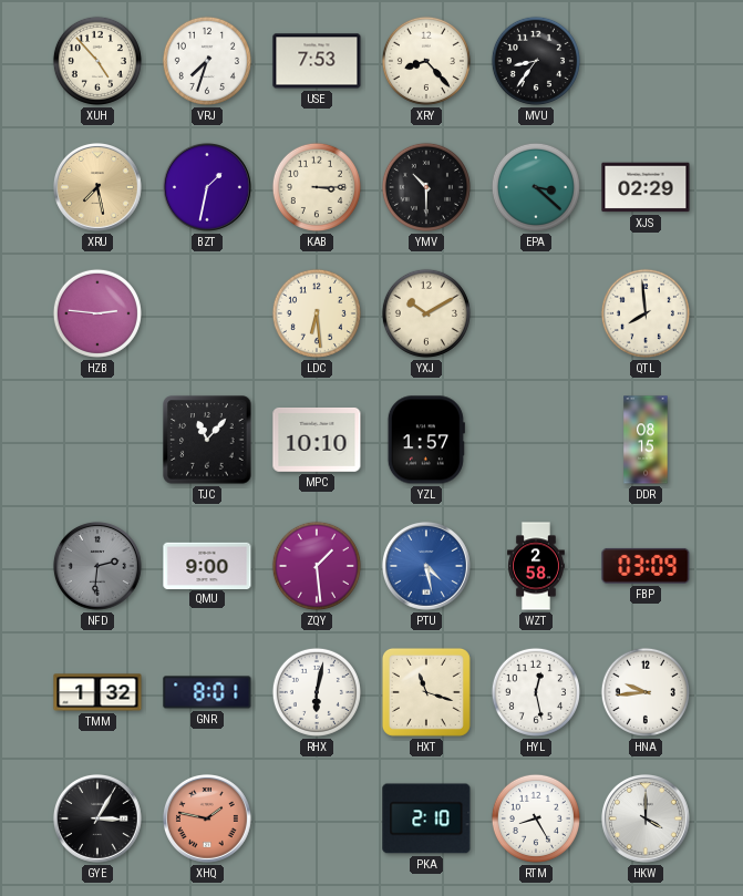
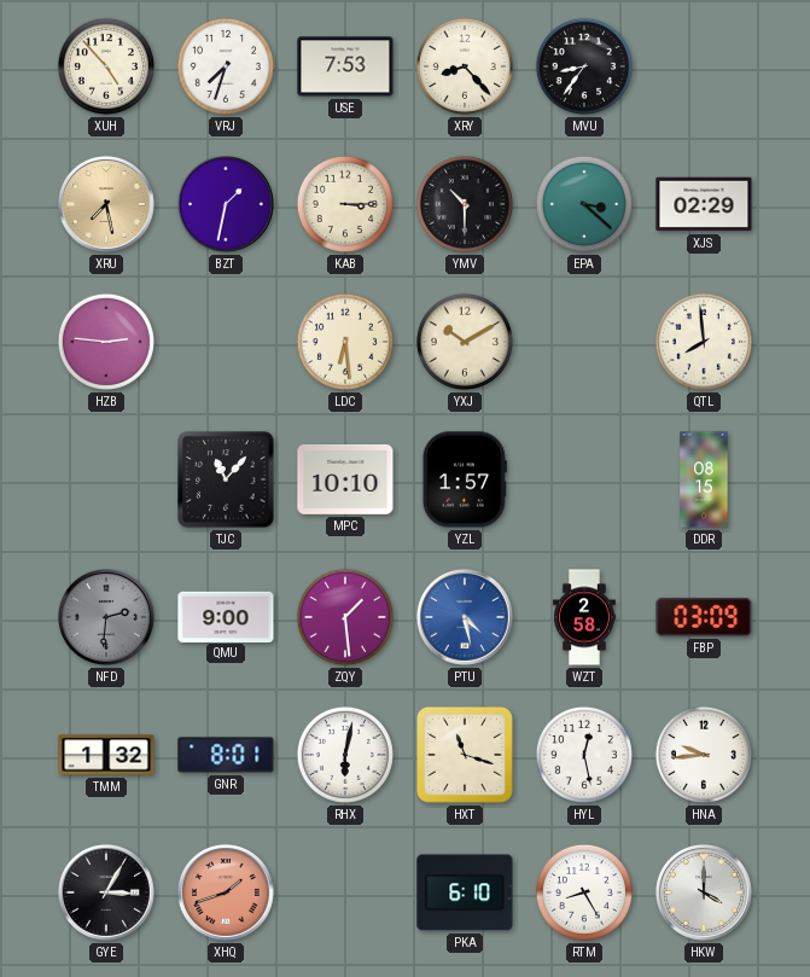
XHQ: 1:47 -> 1:42
PKA: 2:10 -> 6:10
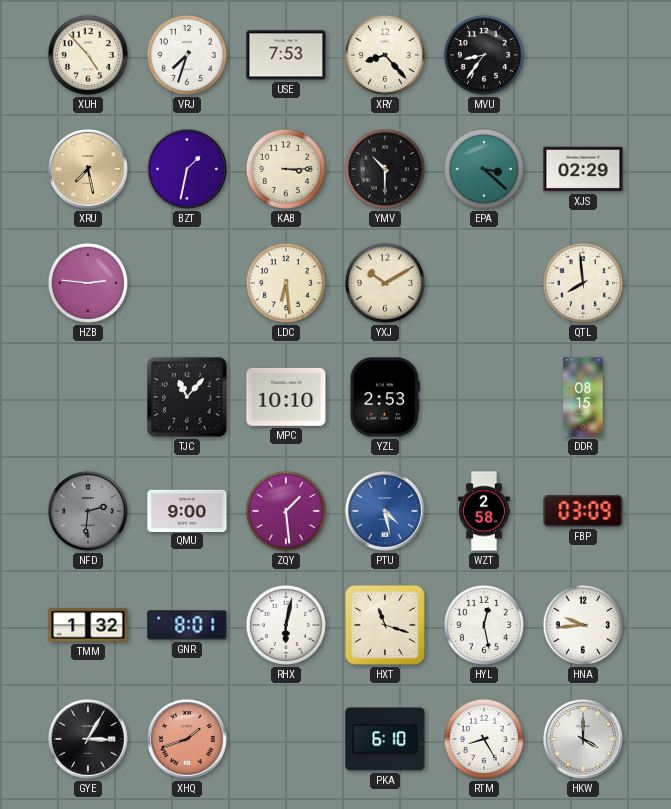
YZL: 1:57 -> 2:53
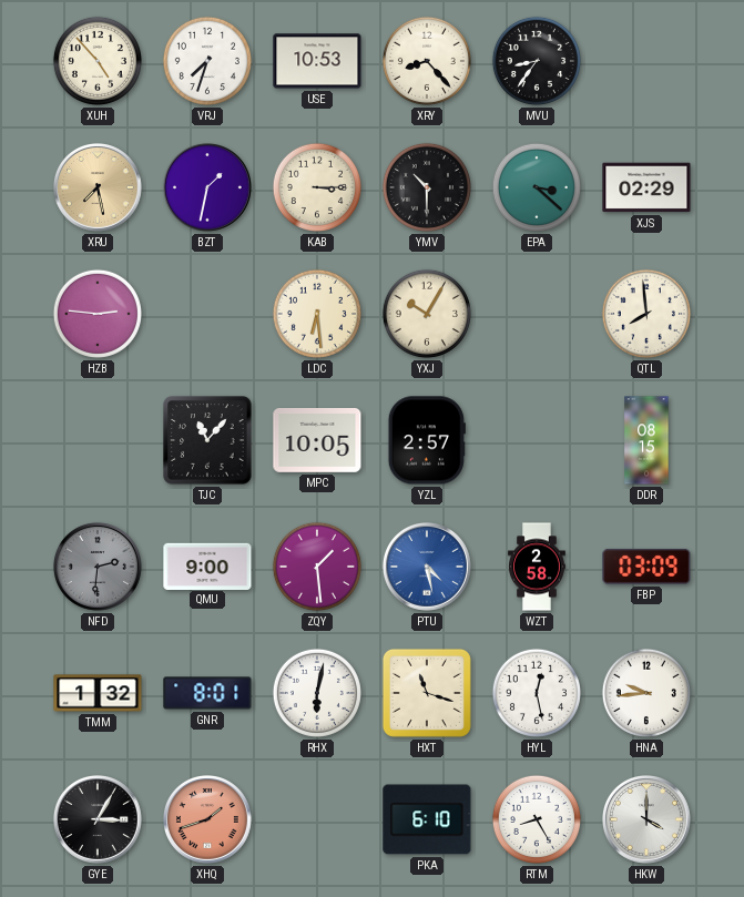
USE: 7:53 -> 10:53
YXJ: 10:10 -> 10:05
MPC: 10:10 -> 10:05
YZL: 2:53 -> 2:57
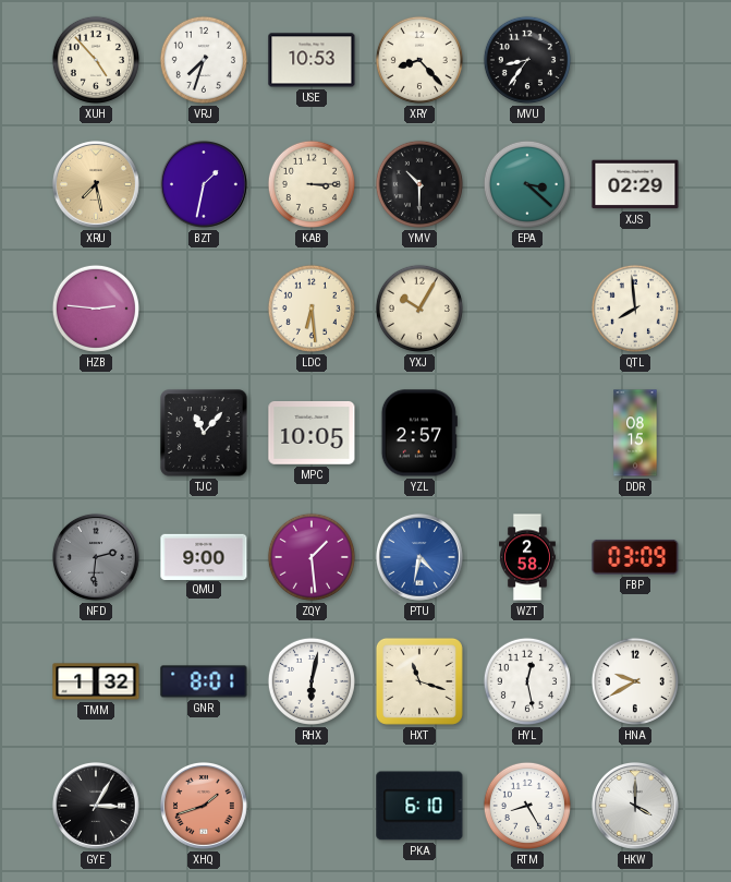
PTU: 4:28 -> 4:32
HNA: 9:44 -> 9:40
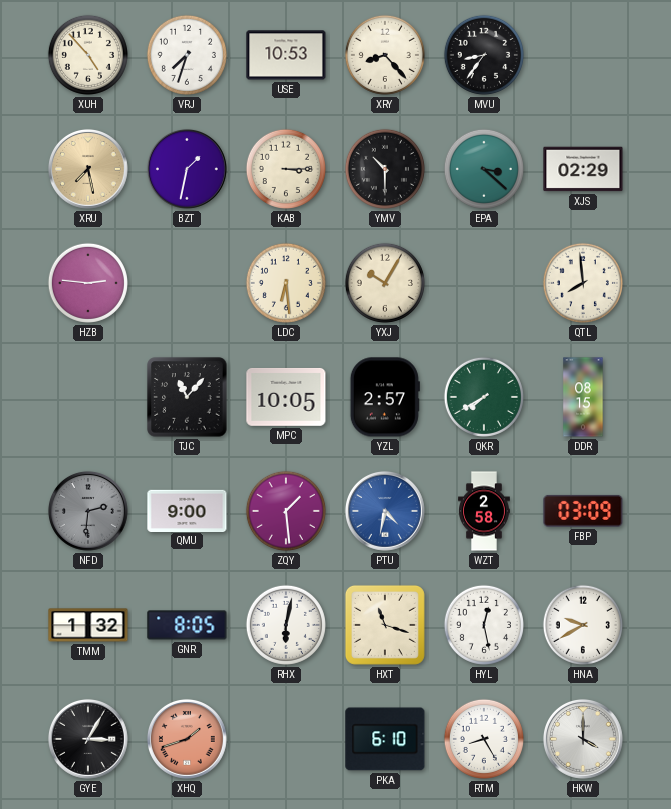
QKR: none -> 7:40
GNR: 8:01 -> 8:05
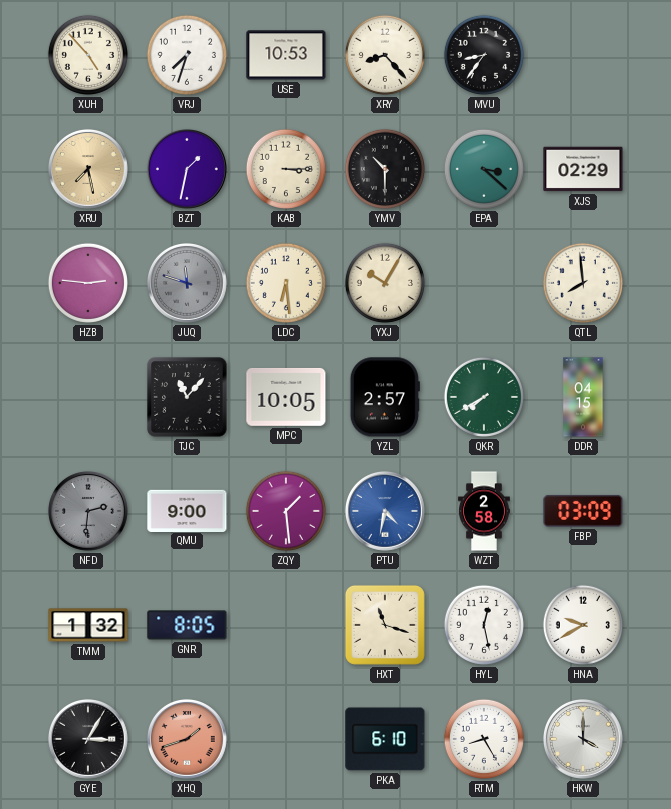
JUQ: none -> 11:48
DDR: 08:15 -> 04:15
RHX: 6:02 -> none
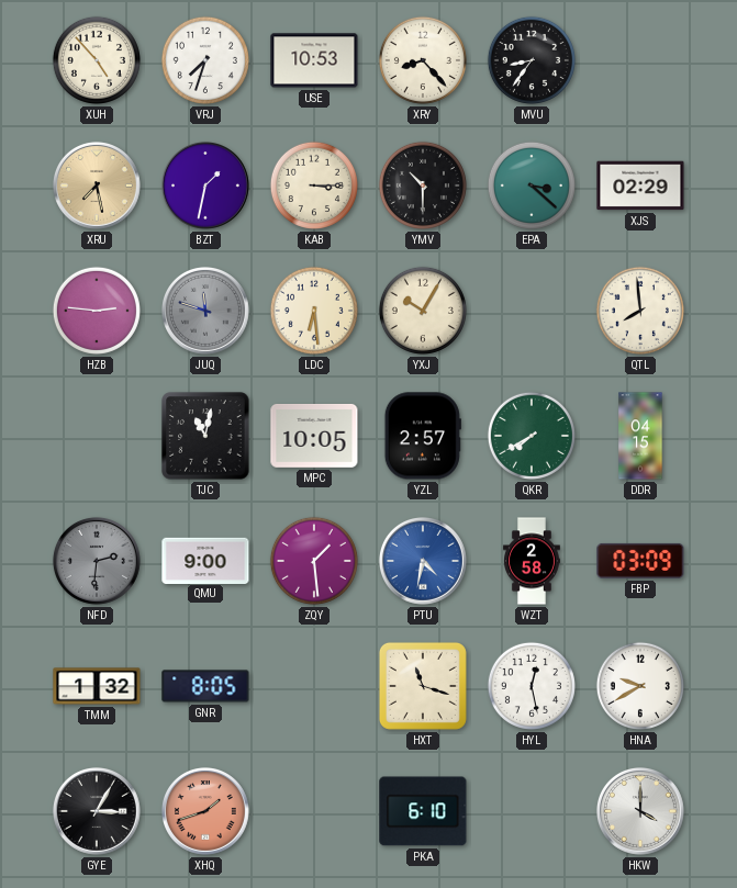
TJC: 11:07 -> 11:02
RTM: 8:25 -> none
